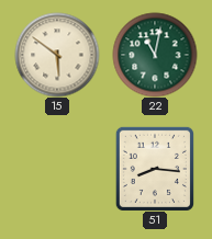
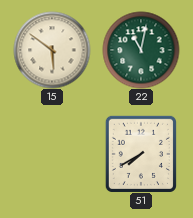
51: 8:16 -> 7:40
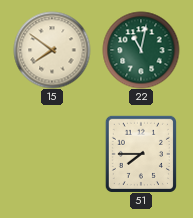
15: 5:51 -> 7:51
51: 7:40 -> 7:45
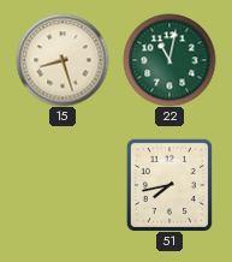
15: 7:51 -> 8:27
51: 7:45 -> 7:43
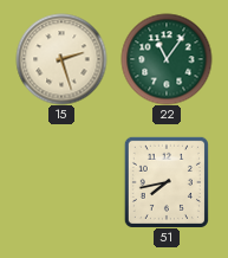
15: 8:27 -> 2:27
22: 11:02 -> 11:06
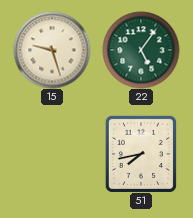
15: 2:27 -> 9:27
22: 11:06 -> 5:06
